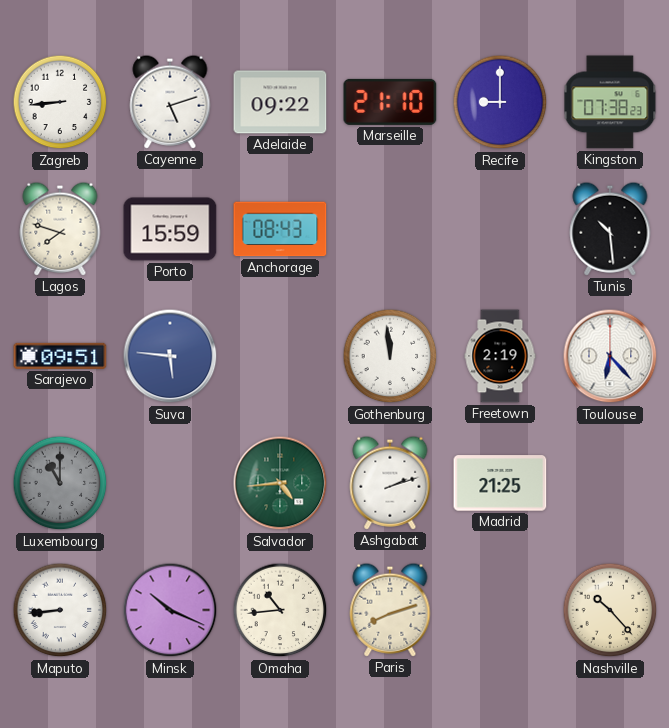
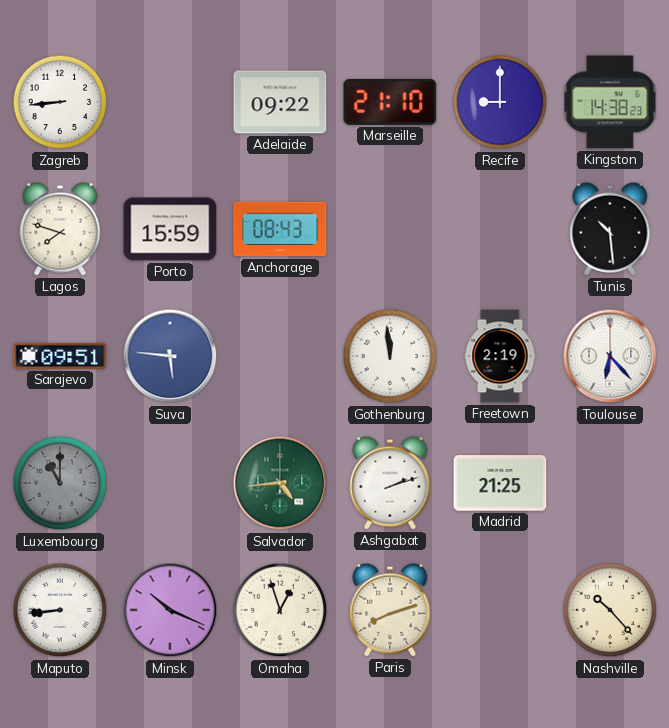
Cayenne: 5:12 -> none
Kingston: 07:38 -> 14:38
Omaha: 10:44 -> 12:57
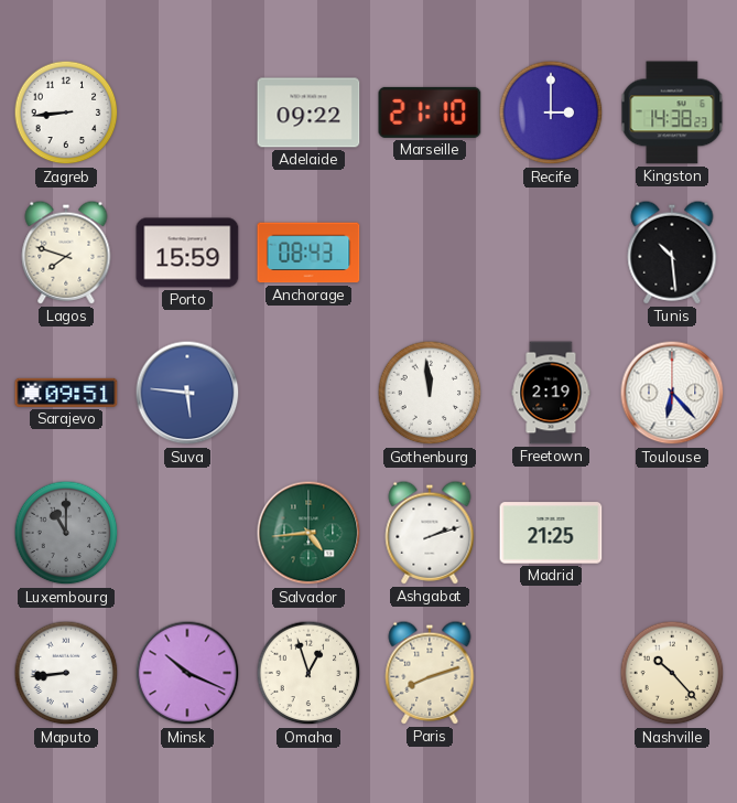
Recife: 9:00 -> 3:00
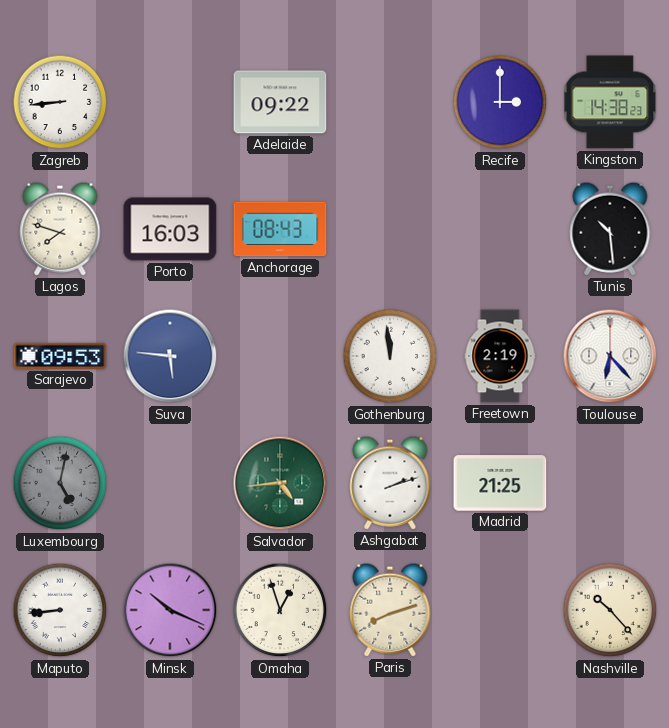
Marseille: 21:10 -> none
Porto: 15:59 -> 16:03
Sarajevo: 09:51 -> 09:53
Luxembourg: 11:00 -> 5:02
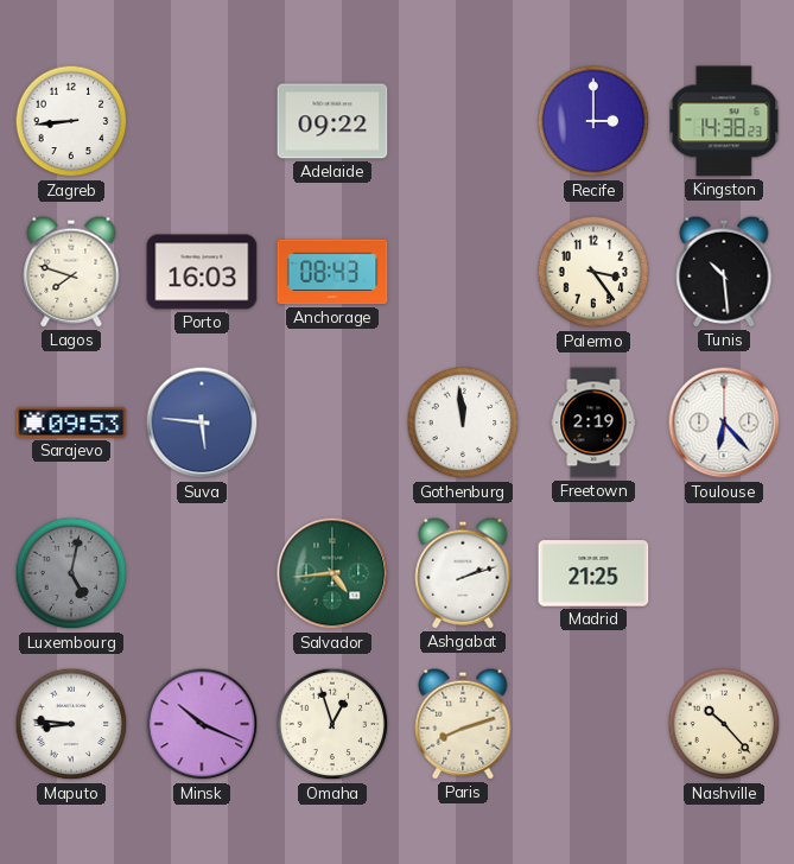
Palermo: none -> 3:24
Maputo: 8:44 -> 8:46
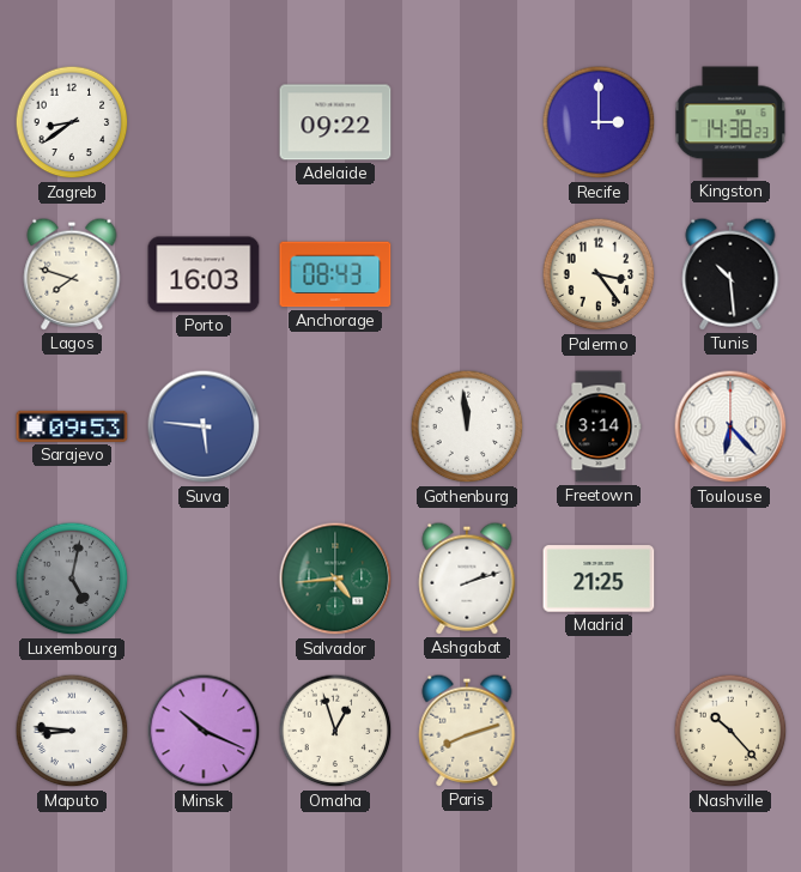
Zagreb: 8:44 -> 8:39
Freetown: 2:19 -> 3:14
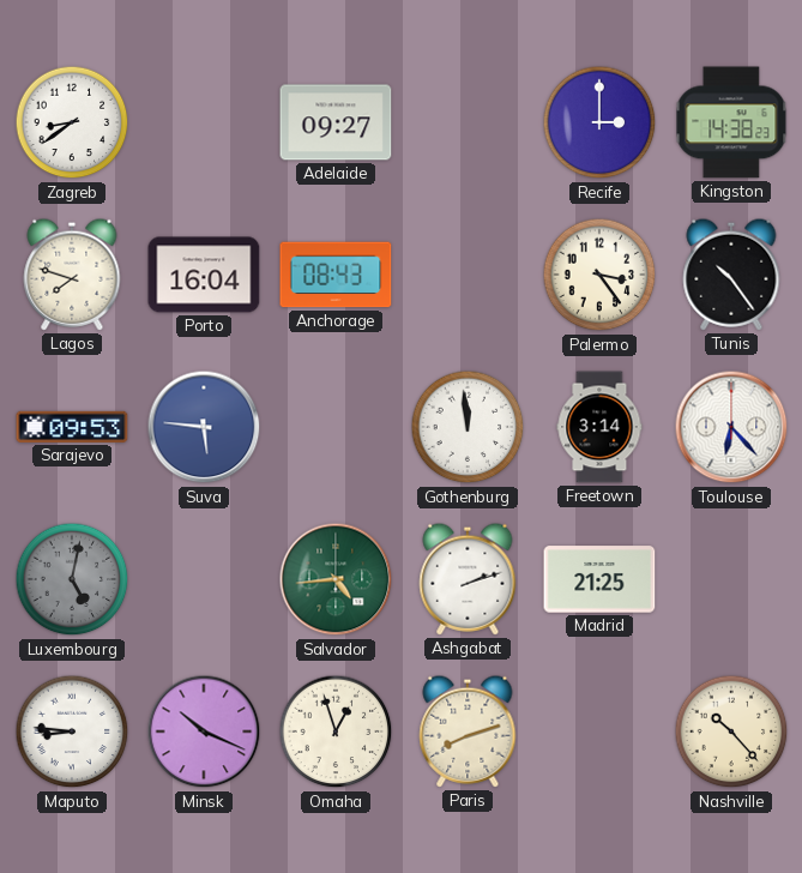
Adelaide: 09:22 -> 09:27
Porto: 16:03 -> 16:04
Tunis: 10:29 -> 10:24
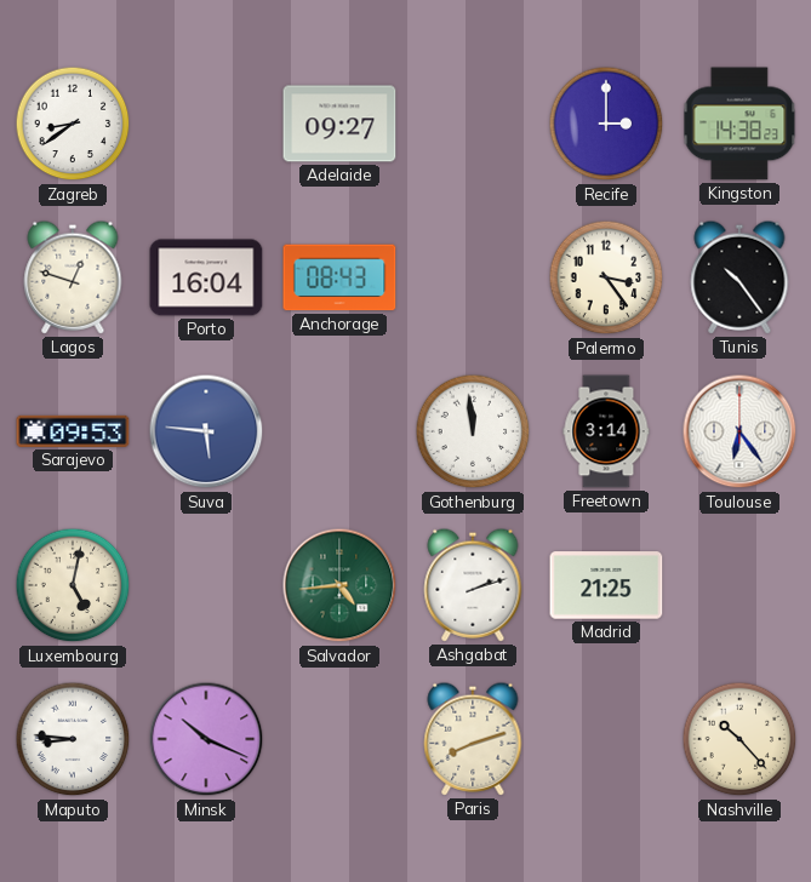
Lagos: 7:48 -> 12:48
Toulouse: 6:23 -> 6:24
Luxembourg dial: grey -> cream
Omaha: 12:57 -> none
